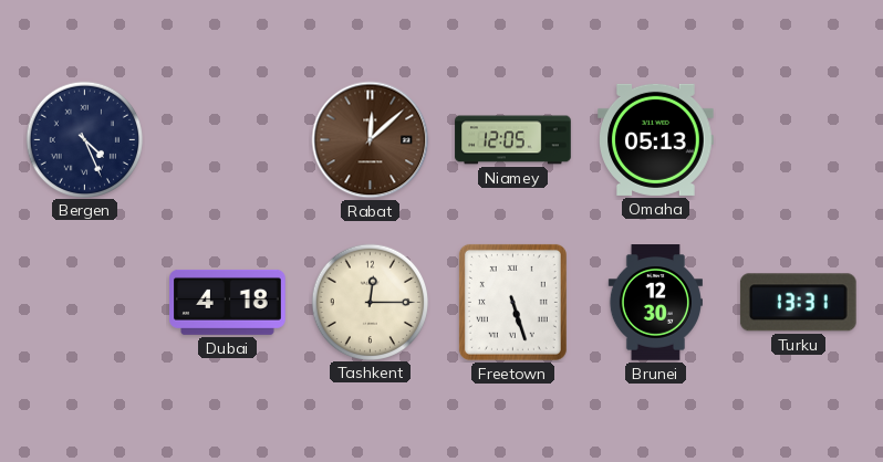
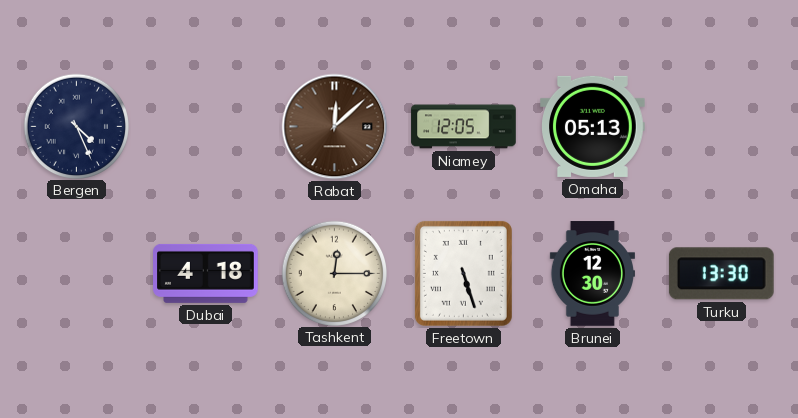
Turku: 13:31 -> 13:30
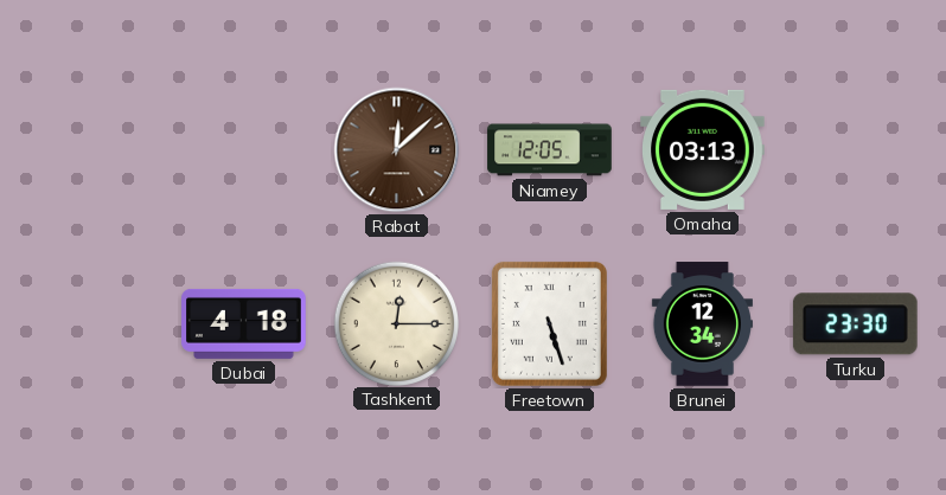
Bergen: 4:26 -> none
Omaha: 05:13 -> 03:13
Brunei: 12:30 -> 12:34
Turku: 13:30 -> 23:30
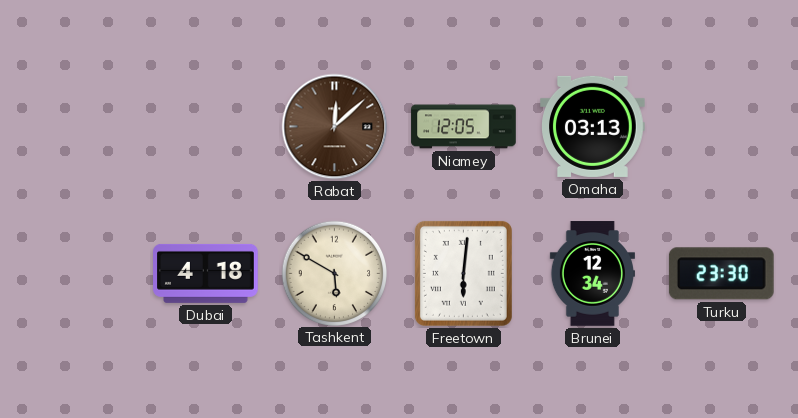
Tashkent: 12:15 -> 5:50
Freetown: 5:27 -> 6:01
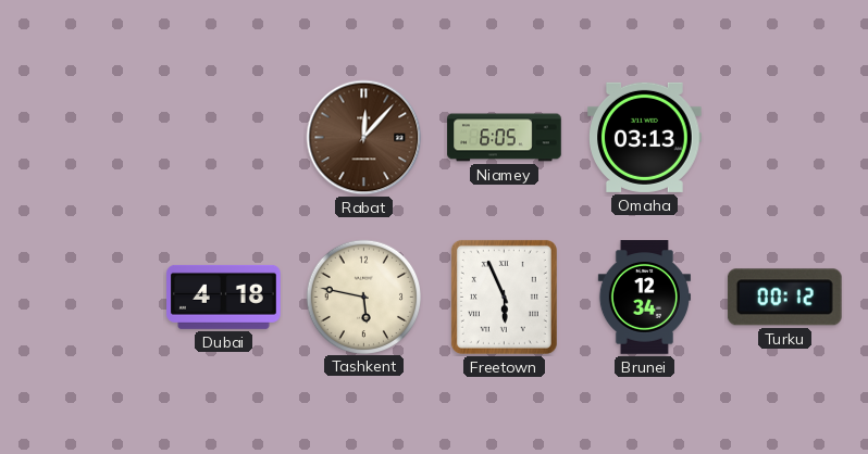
Rabat: 12:08 -> 12:07
Niamey: 12:05 -> 6:05
Tashkent: 5:50 -> 5:47
Freetown: 6:01 -> 5:56
Turku: 23:30 -> 00:12
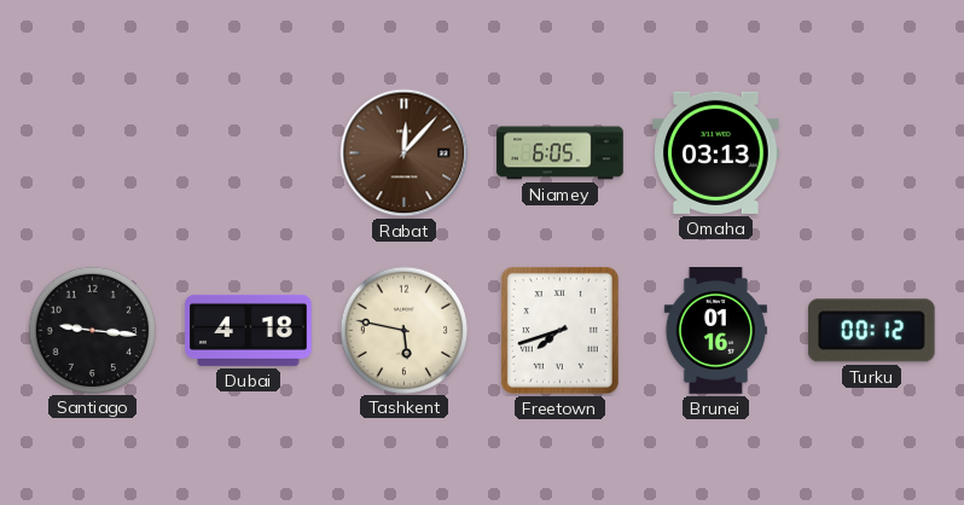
Santiago: none -> 9:16
Freetown: 5:56 -> 7:42
Brunei: 12:34 -> 01:16
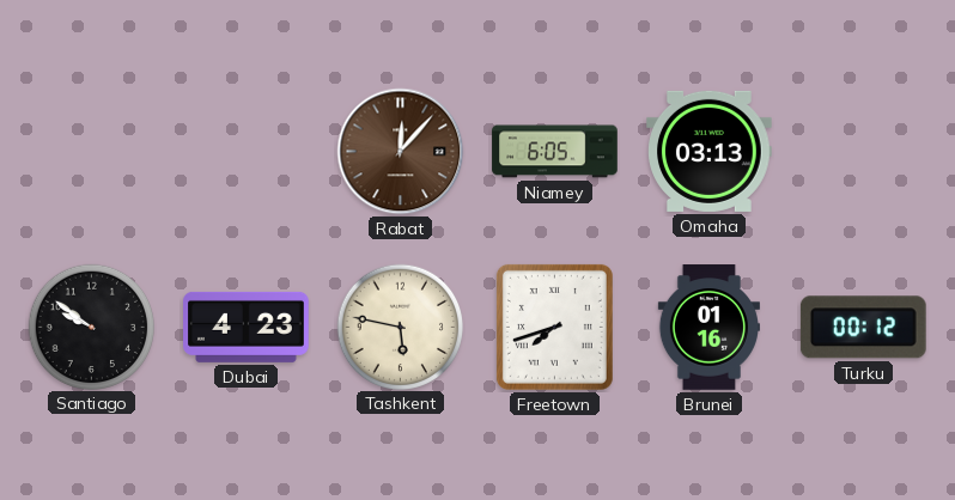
Santiago: 9:16 -> 9:51
Dubai: 4:18 -> 4:23
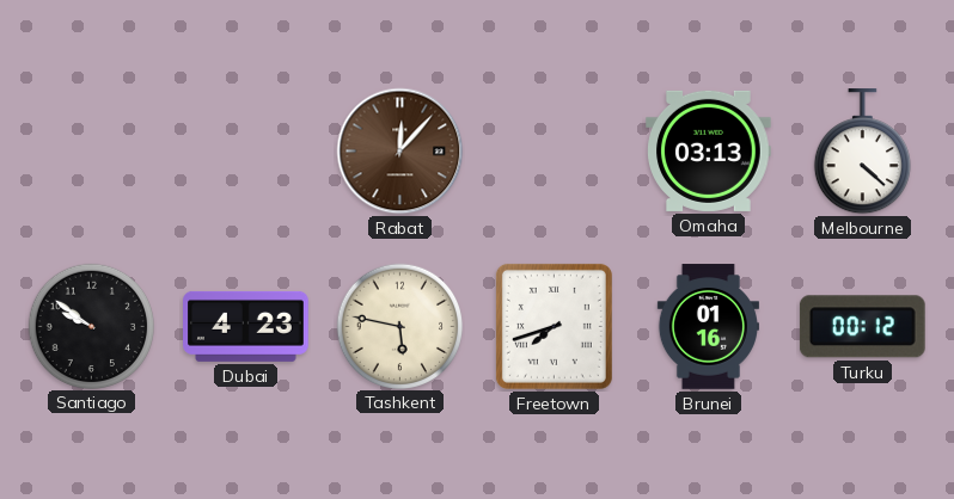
Niamey: 6:05 -> none
Melbourne: none -> 4:22
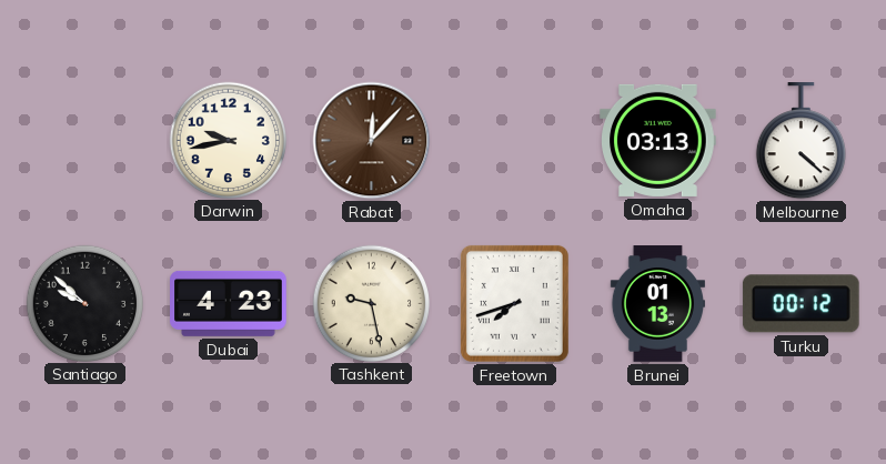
Darwin: none -> 9:43
Santiago: 9:51 -> 9:52
Tashkent: 5:47 -> 9:28
Brunei: 01:16 -> 01:13
